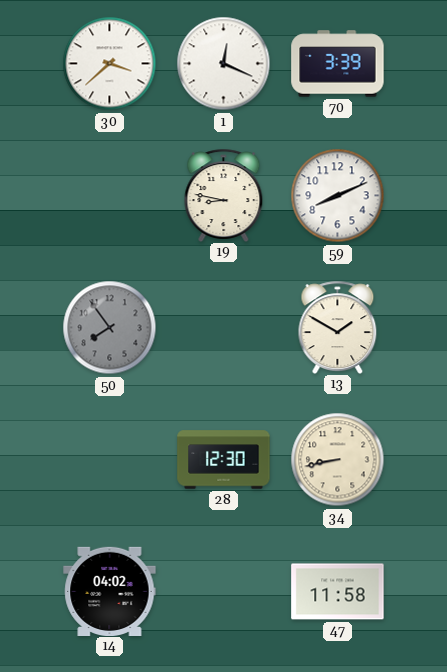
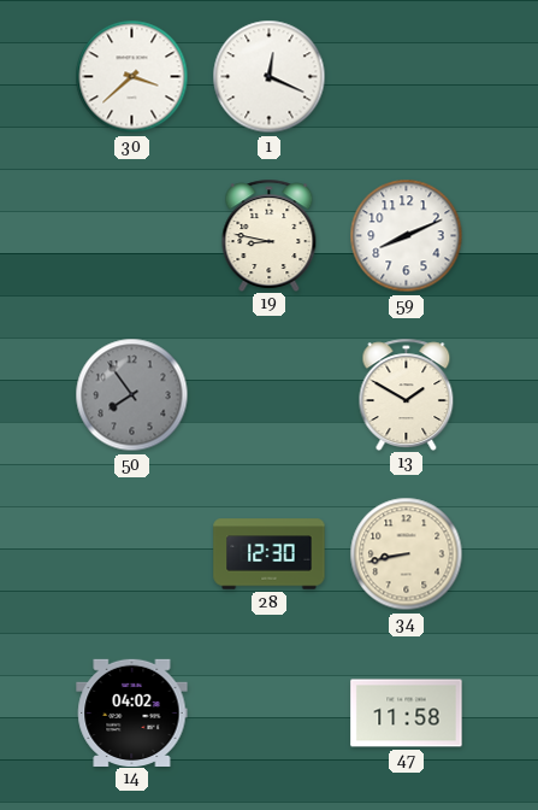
70: 3:39 -> none
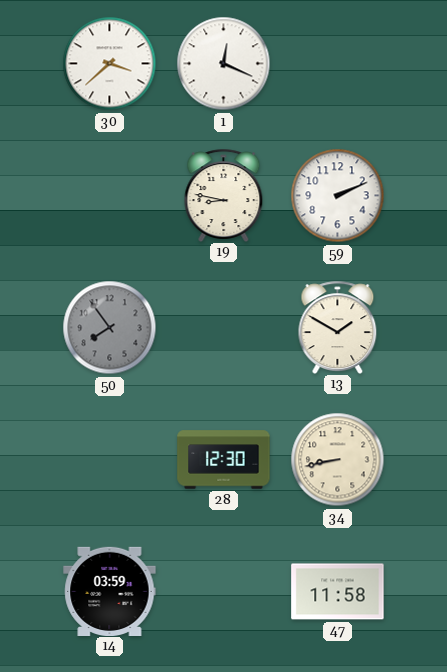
59: 8:11 -> 2:11
14: 04:02 -> 03:59
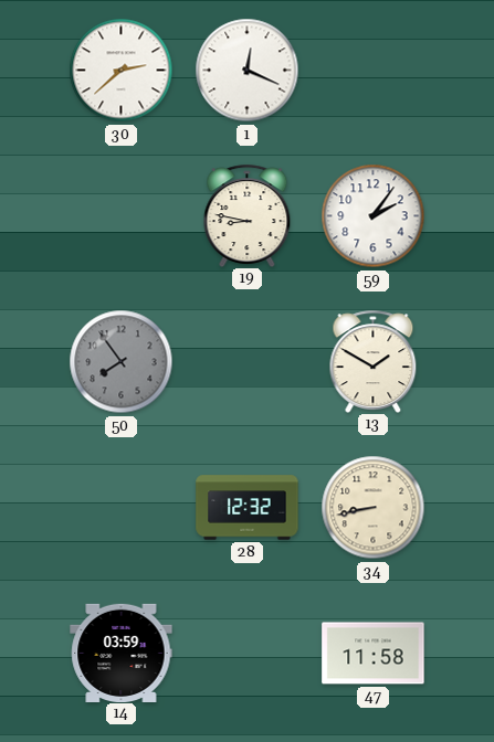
30: 3:38 -> 2:38
59: 2:11 -> 2:06
28: 12:30 -> 12:32
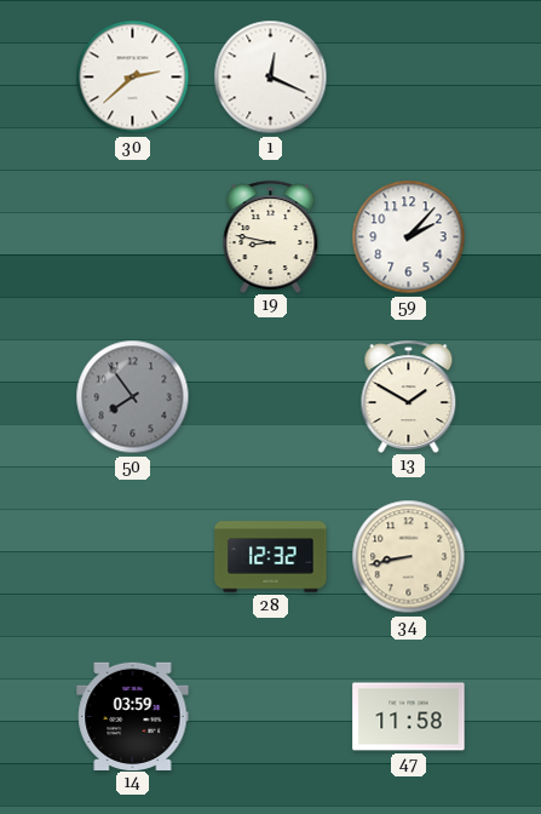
59: 2:06 -> 2:07
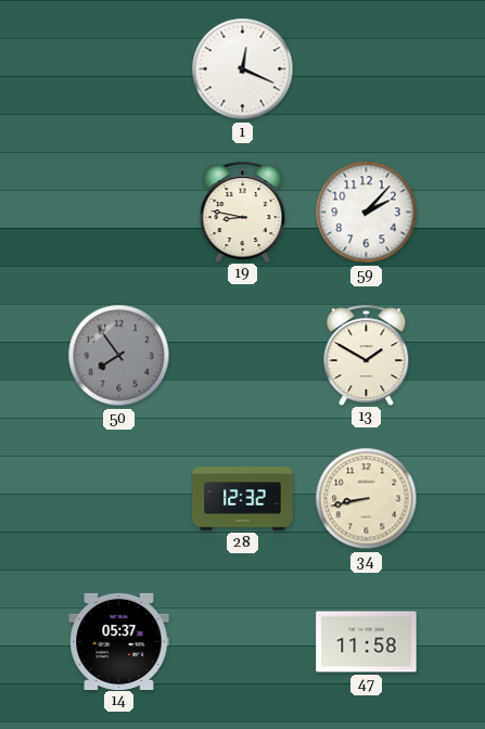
30: 2:38 -> none
14: 03:59 -> 05:37
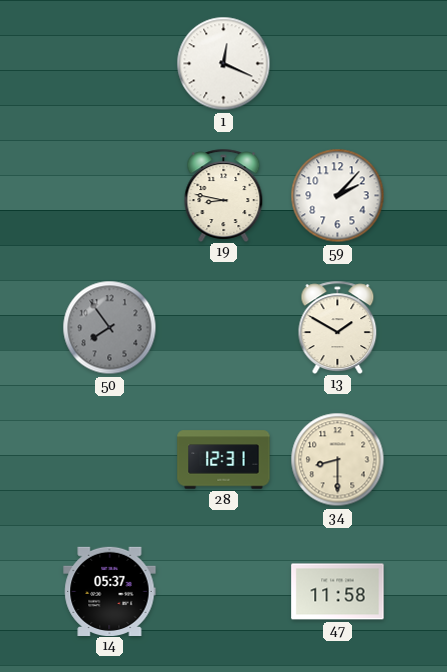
28: 12:32 -> 12:31
34: 8:43 -> 8:30
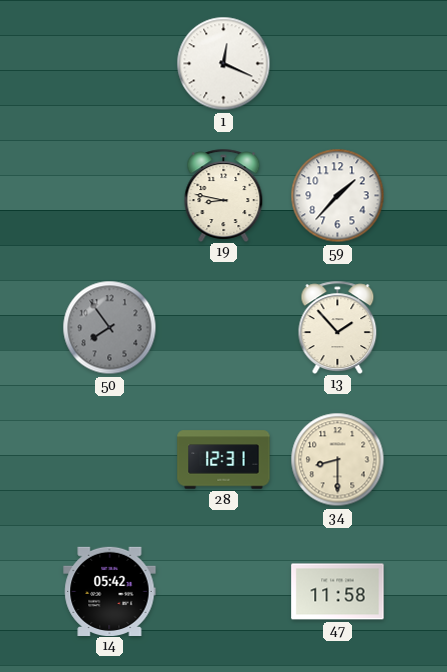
59: 2:07 -> 1:37
13: 1:50 -> 1:53
14: 05:37 -> 05:42
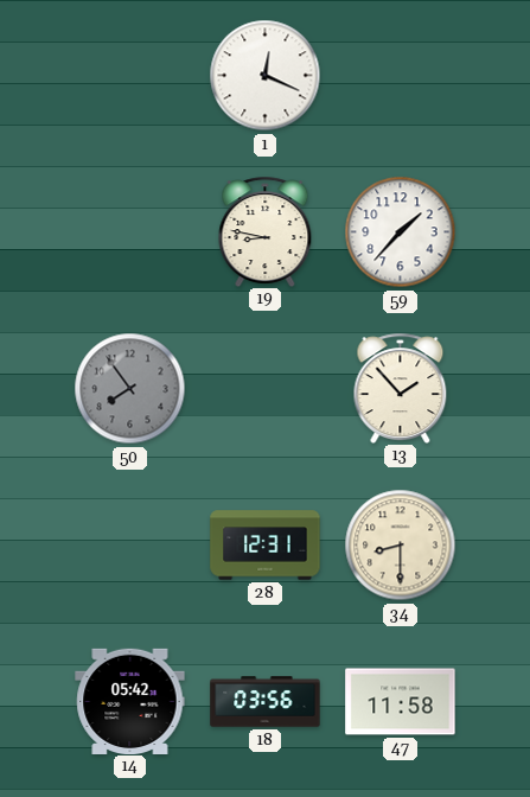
18: none -> 03:56
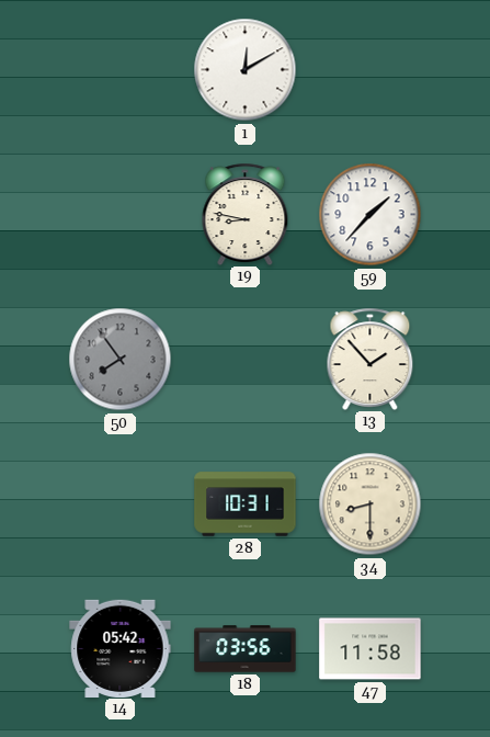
1: 12:19 -> 12:10
28: 12:31 -> 10:31
